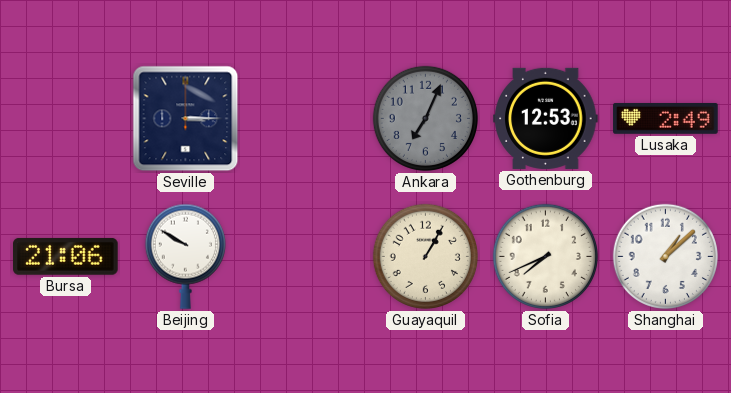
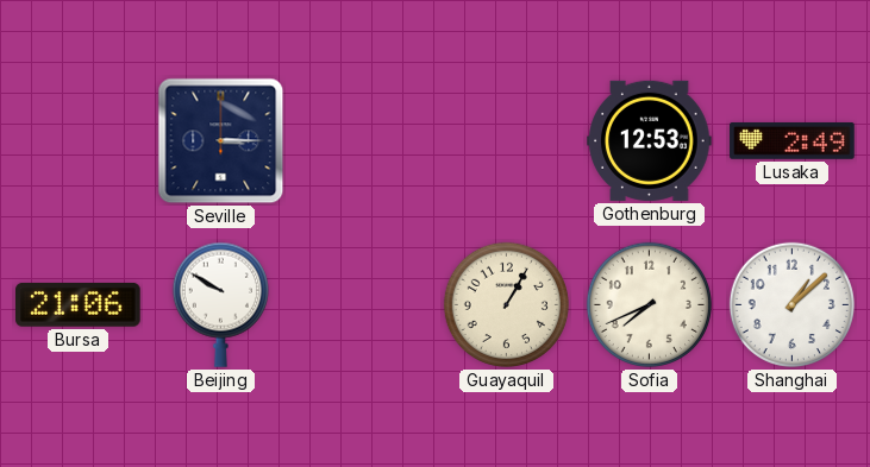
Ankara: 7:04 -> none
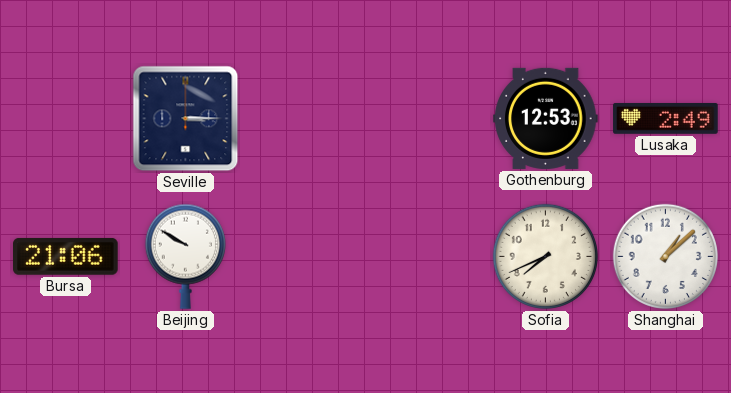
Guayaquil: 1:05 -> none
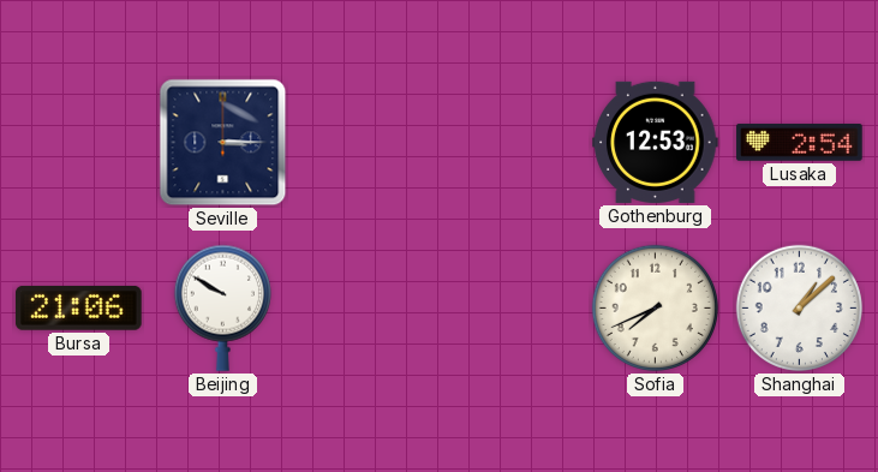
Lusaka: 2:49 -> 2:54
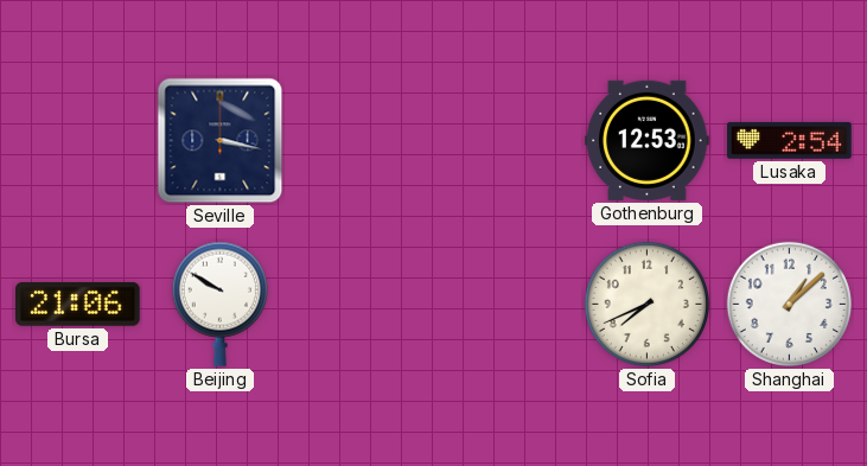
Seville: 3:15 -> 3:17
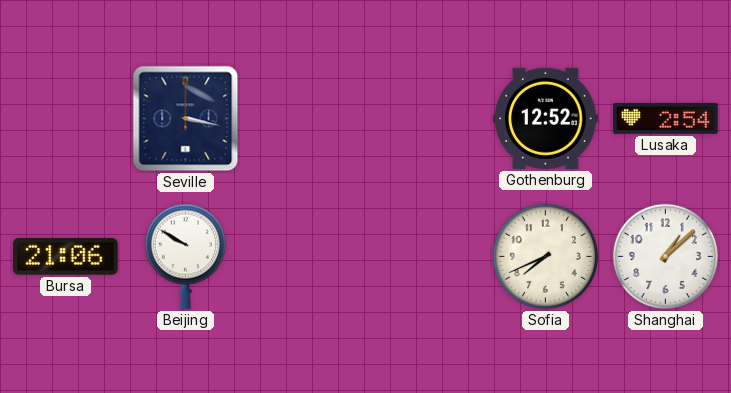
Gothenburg: 12:53 -> 12:52
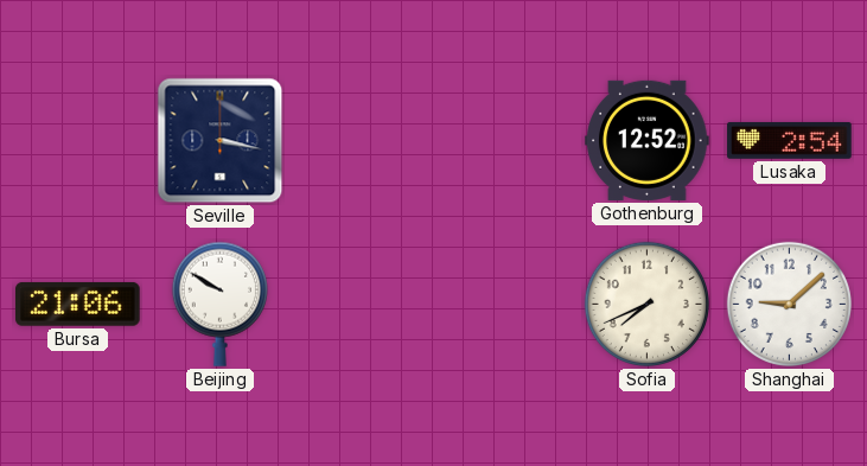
Shanghai: 1:08 -> 9:08
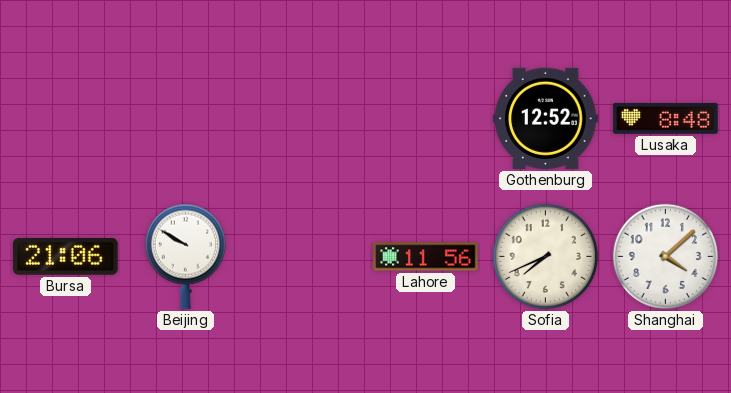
Seville: 3:17 -> none
Lusaka: 2:54 -> 8:48
Lahore: none -> 11:56
Shanghai: 9:08 -> 4:08
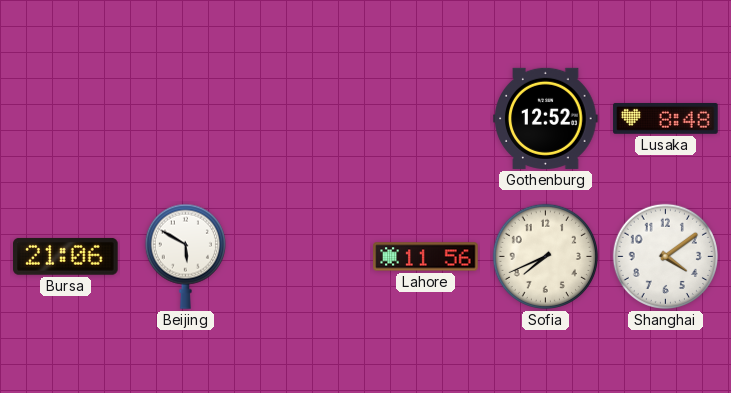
Beijing: 9:50 -> 5:50
Shanghai: 4:08 -> 4:09
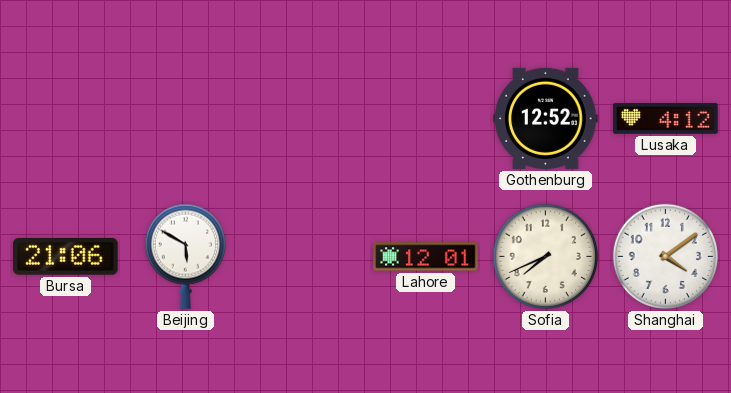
Lusaka: 8:48 -> 4:12
Lahore: 11:56 -> 12:01
